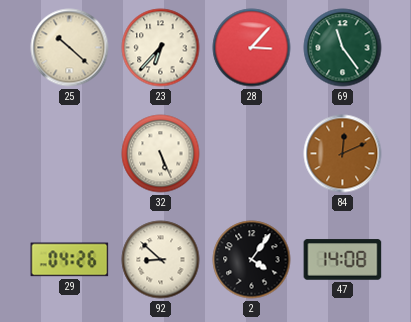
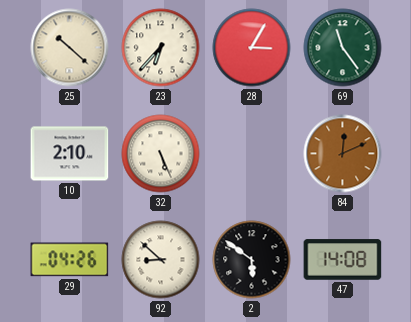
28: 3:07 -> 3:05
10: none -> 2:10
2: 4:06 -> 5:51
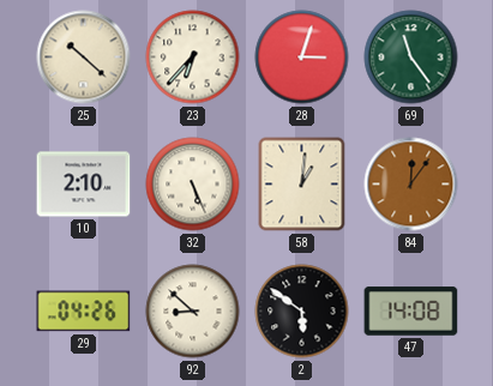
28: 3:05 -> 3:03
58: none -> 1:01
84: 12:11 -> 12:06
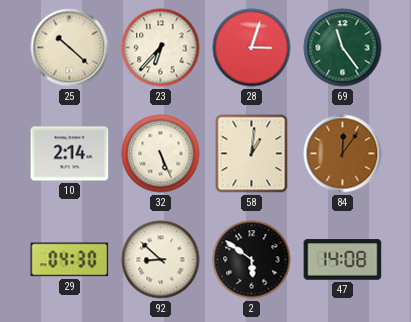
10: 2:10 -> 2:14
29: 04:26 -> 04:30
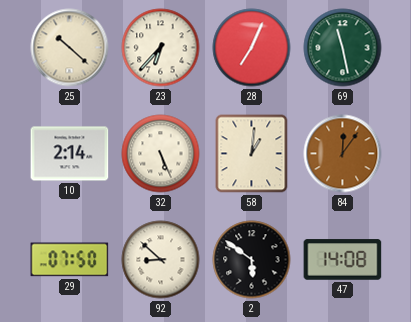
28: 3:03 -> 7:04
69: 11:24 -> 11:28
29: 04:30 -> 07:50
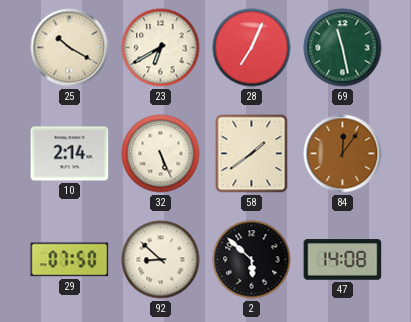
25: 10:22 -> 10:20
23: 6:37 -> 6:40
58: 1:01 -> 1:39
2: 5:51 -> 5:52
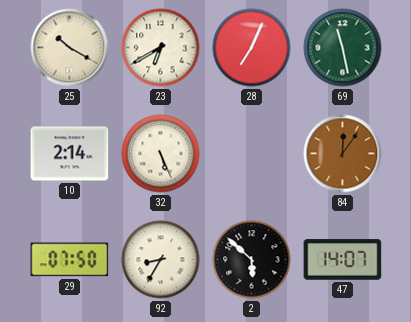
58: 1:39 -> none
92: 8:52 -> 8:35
47: 14:08 -> 14:07
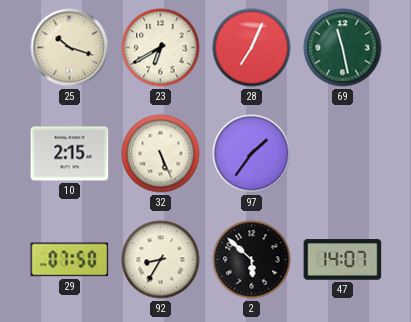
25: 10:20 -> 10:18
10: 2:14 -> 2:15
97: none -> 1:36
84: 12:06 -> none
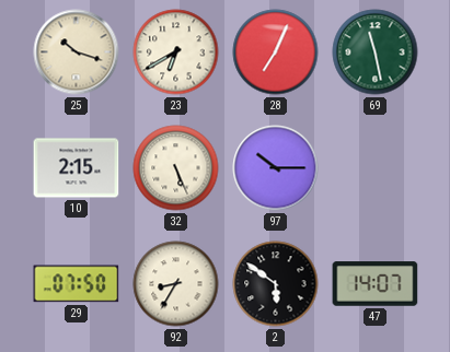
97: 1:36 -> 10:15
2: 5:52 -> 5:51
